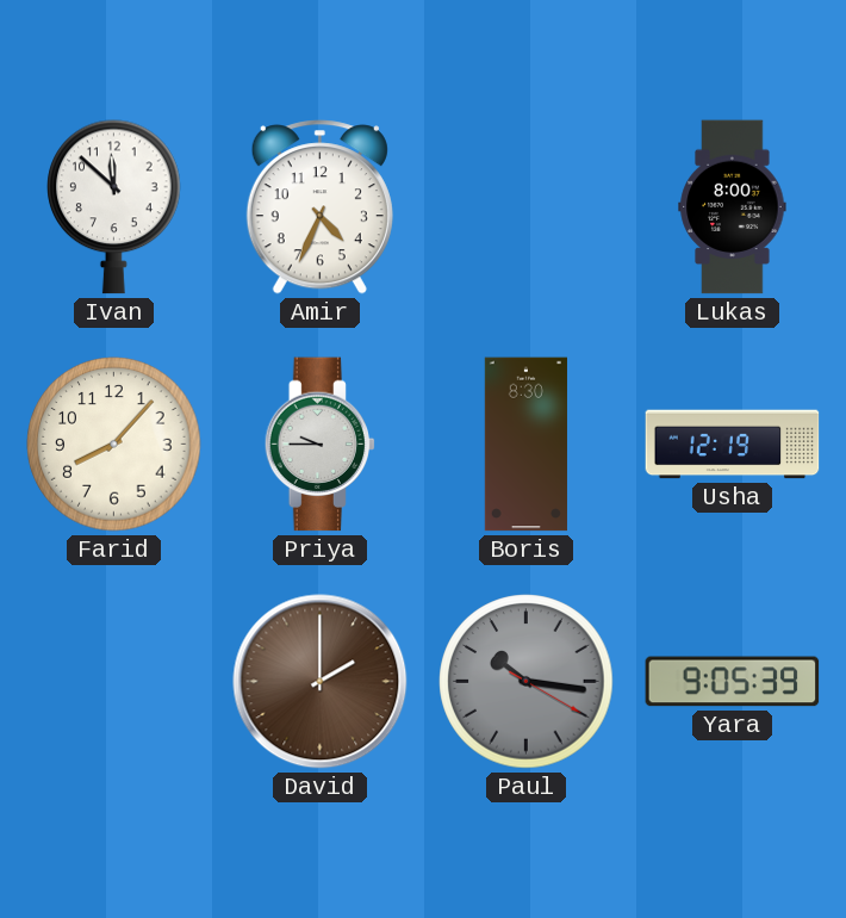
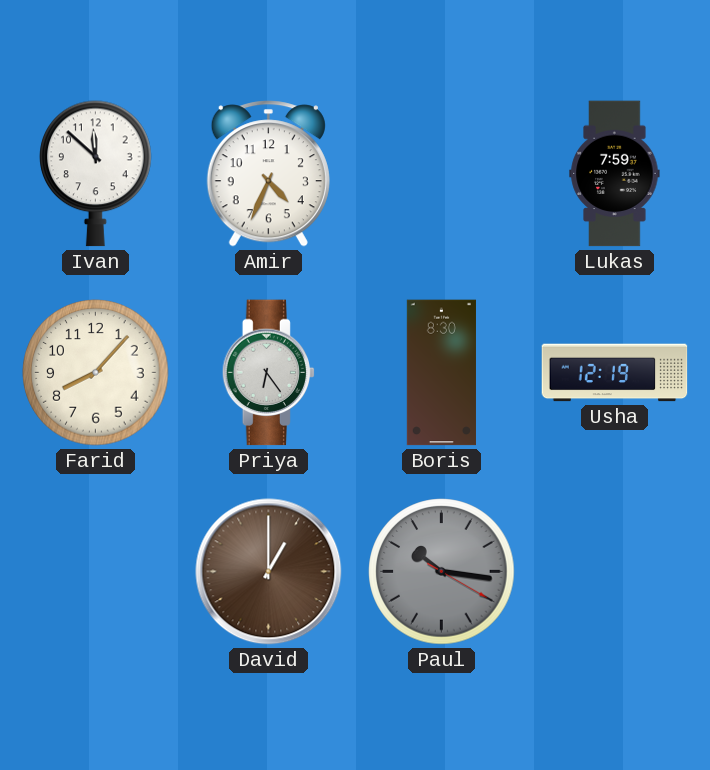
Lukas: 8:00 -> 7:59
Priya: 9:45 -> 6:24
David: 2:00 -> 1:00
Yara: 9:05 -> none
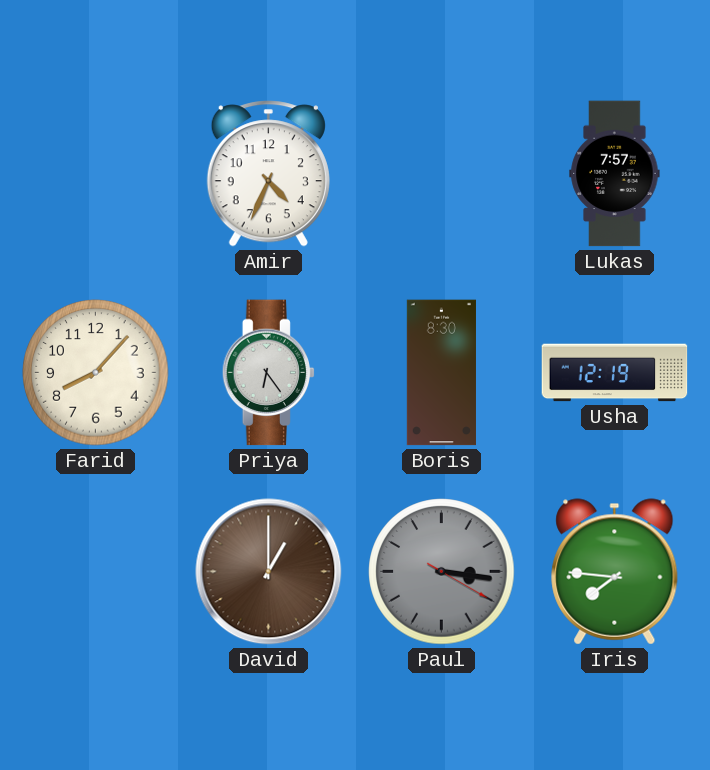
Ivan: 11:52 -> none
Lukas: 7:59 -> 7:57
Paul: 10:16 -> 3:16
Iris: none -> 7:46
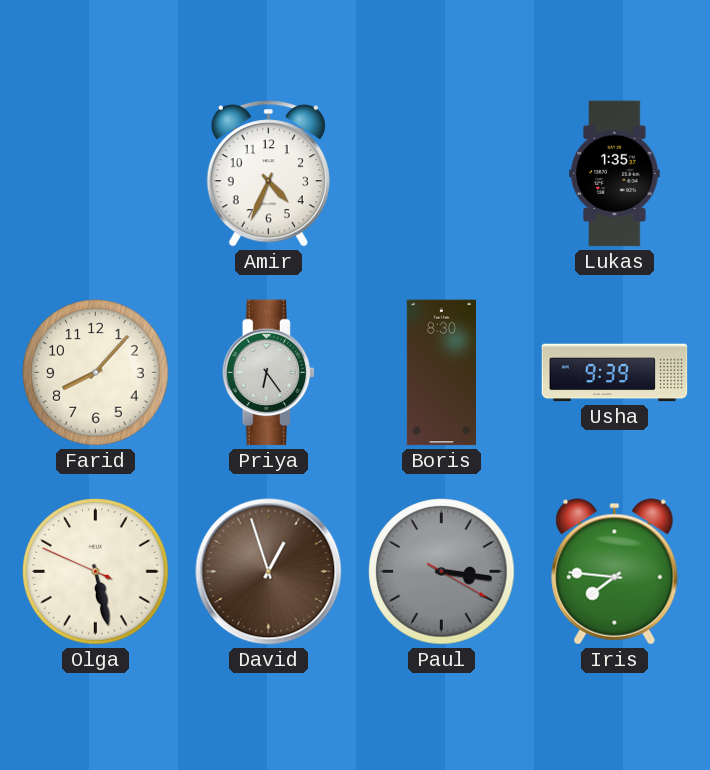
Lukas: 7:57 -> 1:35
Usha: 12:19 -> 9:39
Olga: none -> 5:27
David: 1:00 -> 12:57
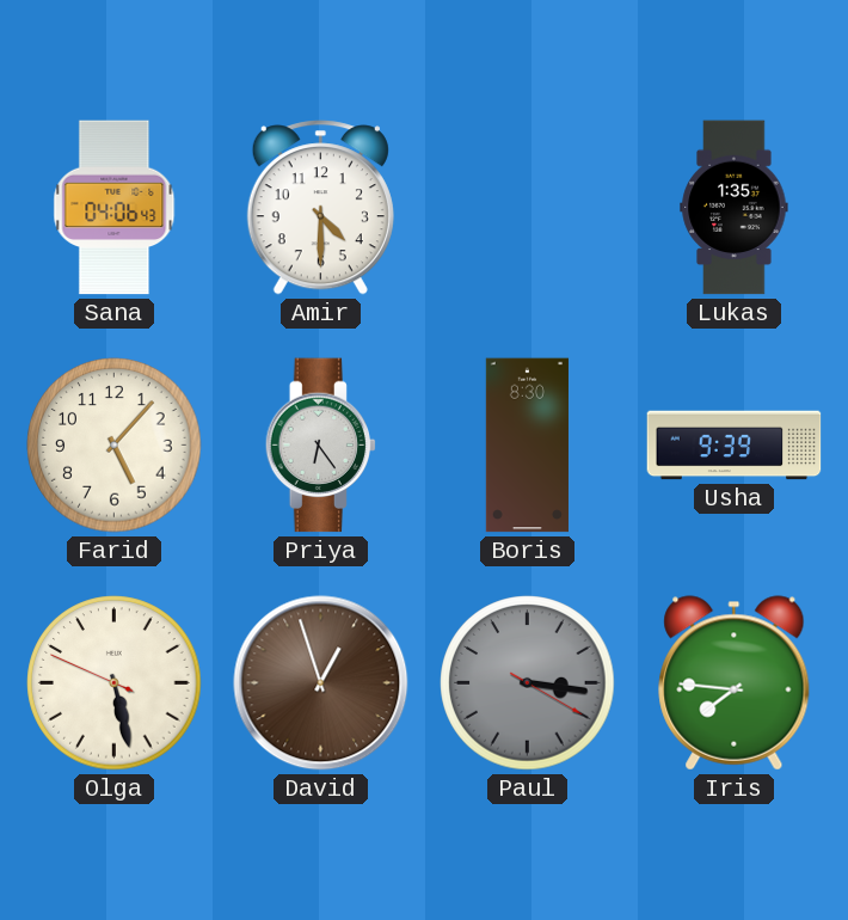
Sana: none -> 04:06
Amir: 4:34 -> 4:30
Farid: 8:07 -> 5:07
